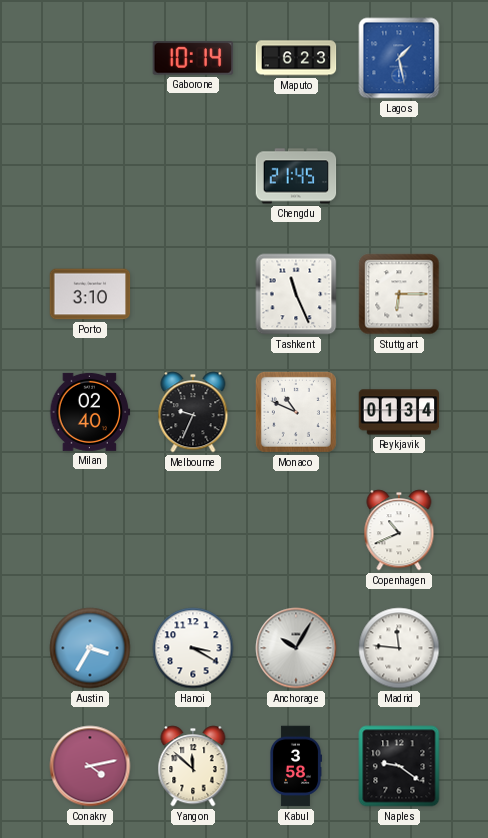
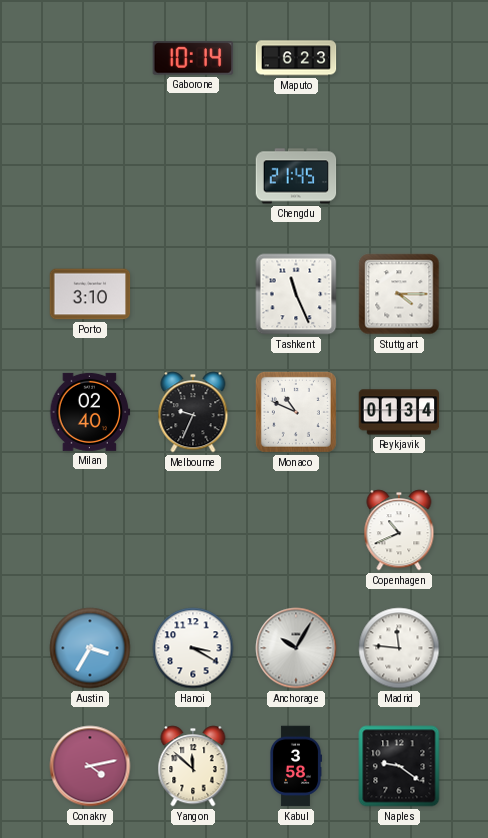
Lagos: 1:28 -> none
Stuttgart: 6:15 -> 4:15
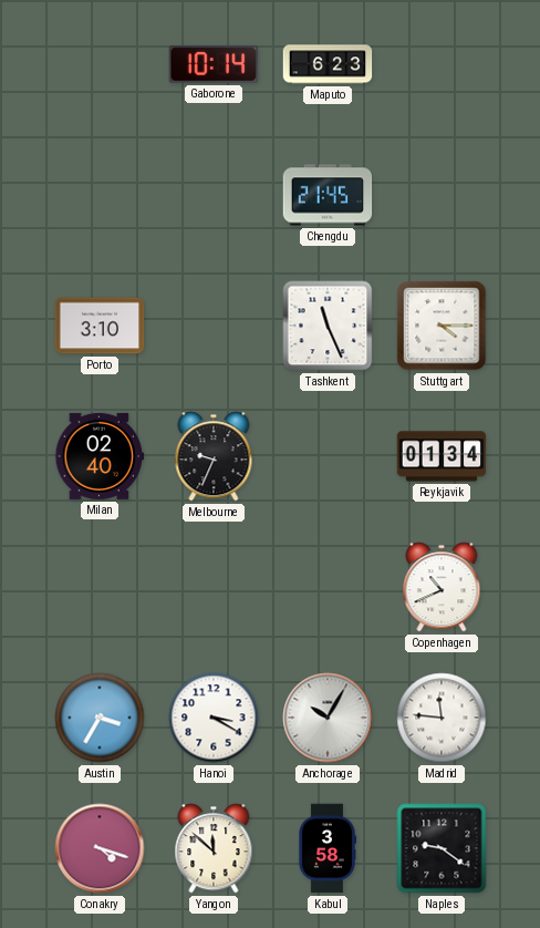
Monaco: 10:49 -> none
Conakry: 4:13 -> 4:18
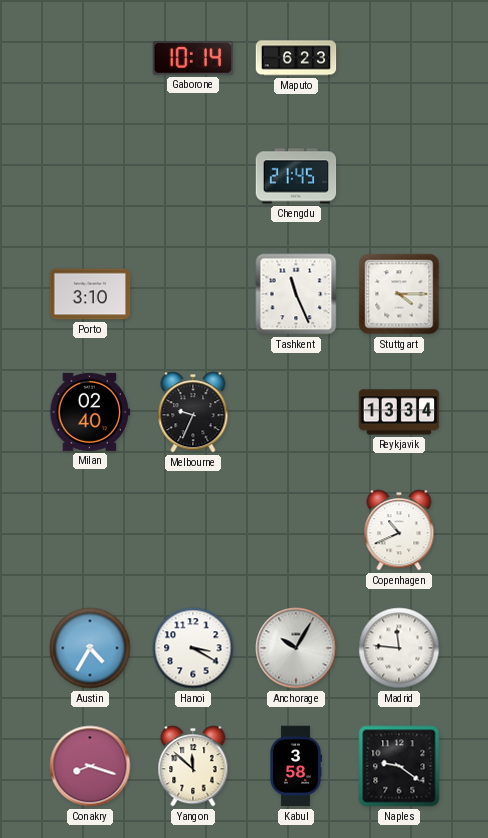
Reykjavik: 01:34 -> 13:34
Austin: 3:35 -> 4:35
Conakry: 4:18 -> 8:18
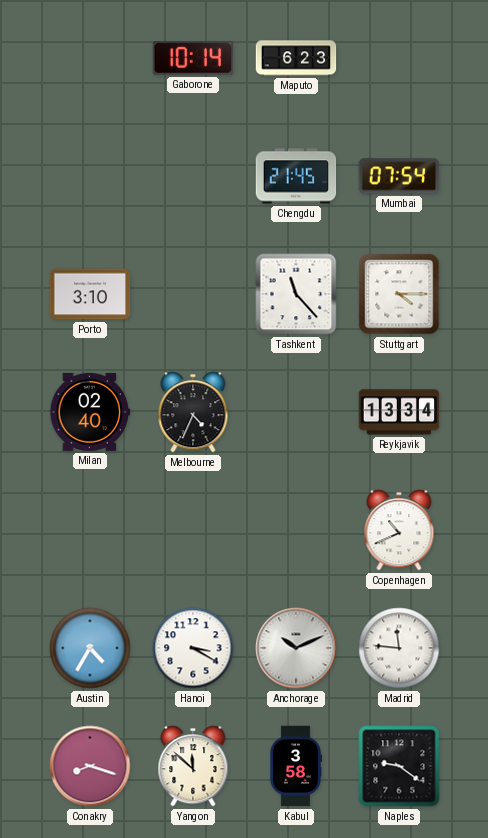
Mumbai: none -> 07:54
Tashkent: 11:26 -> 11:23
Melbourne: 9:34 -> 4:34
Anchorage: 10:05 -> 10:11
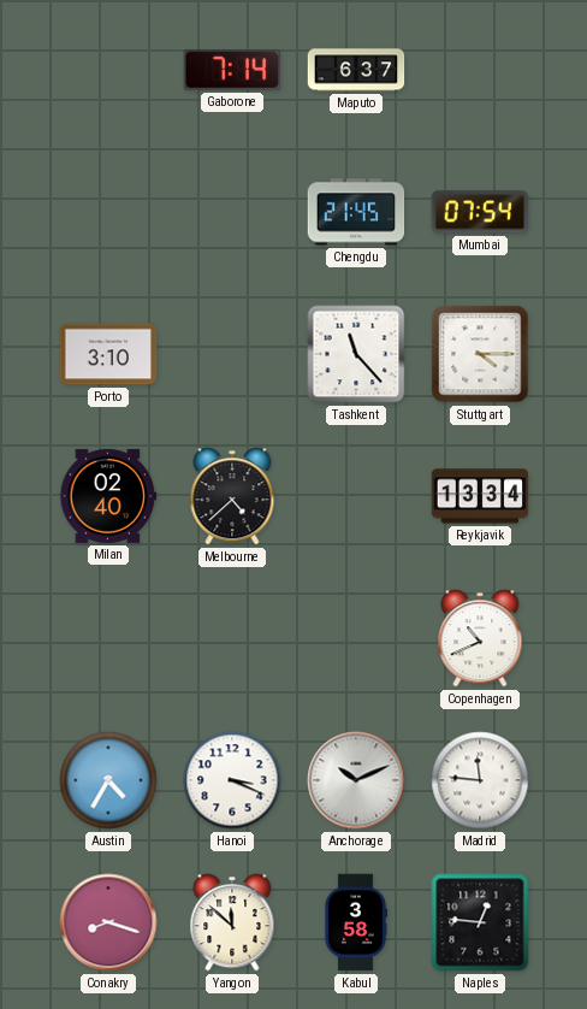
Gaborone: 10:14 -> 7:14
Maputo: 6:23 -> 6:37
Melbourne: 4:34 -> 4:38
Hanoi: 3:20 -> 3:19
Naples: 9:21 -> 12:46
